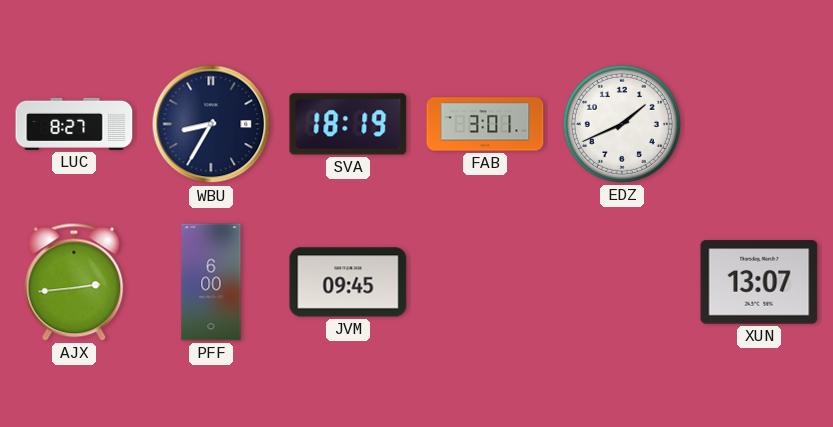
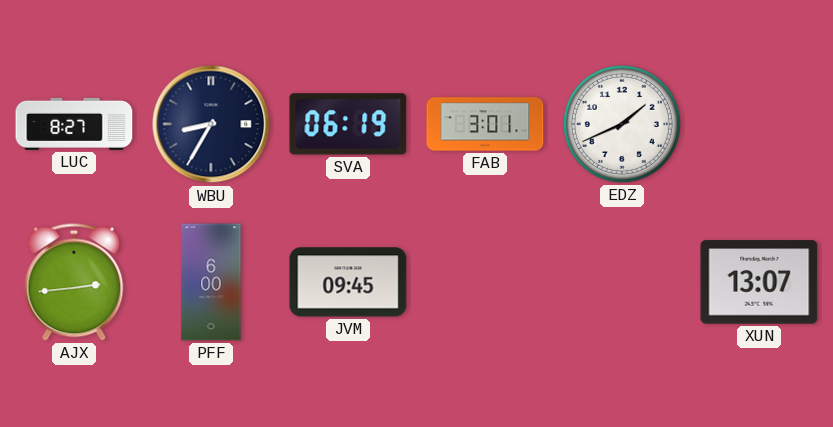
SVA: 18:19 -> 06:19
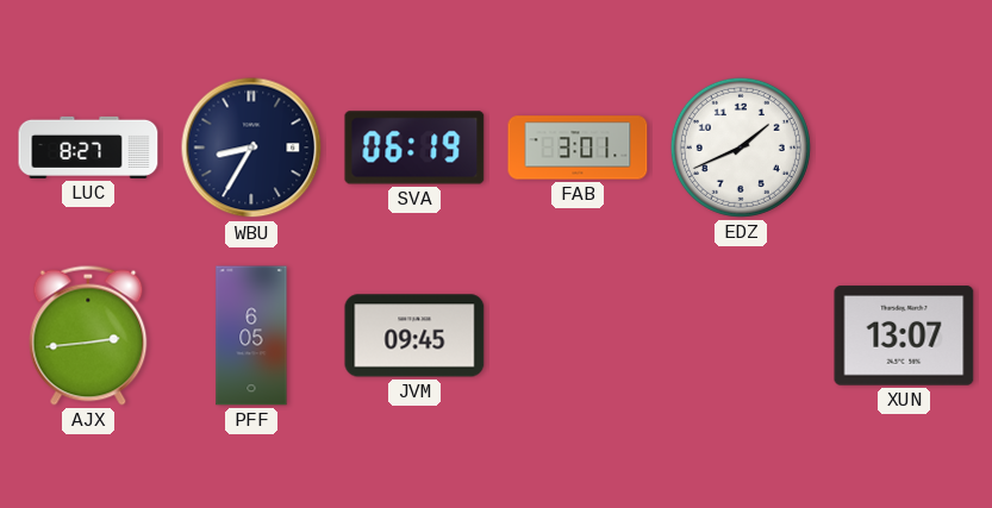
PFF: 6:00 -> 6:05
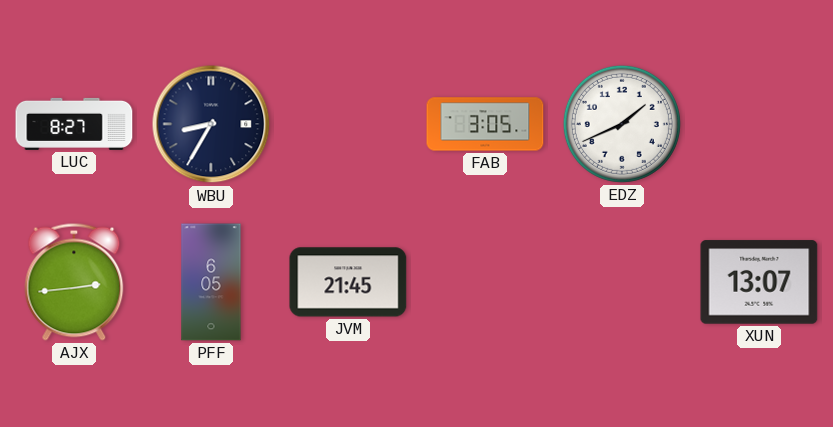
SVA: 06:19 -> none
FAB: 3:01 -> 3:05
JVM: 09:45 -> 21:45
